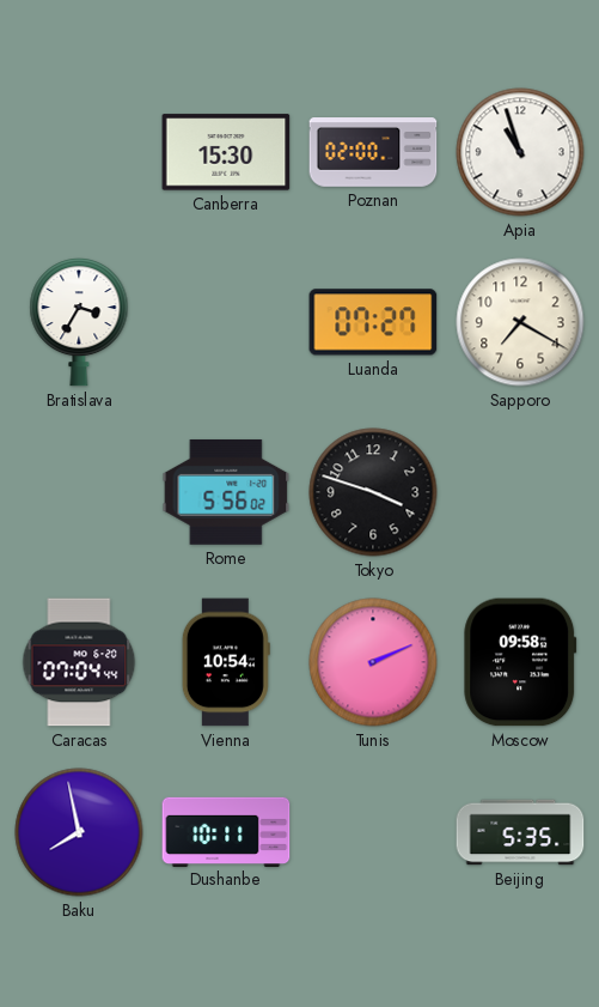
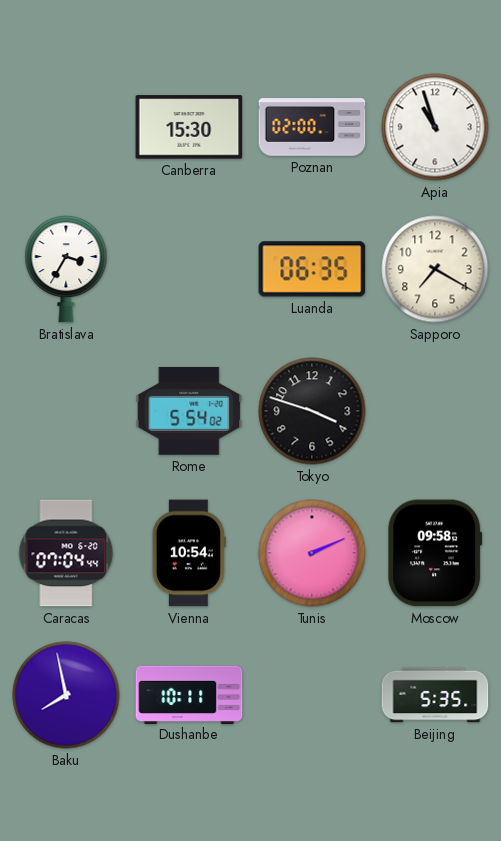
Luanda: 07:27 -> 06:35
Rome: 5:56 -> 5:54
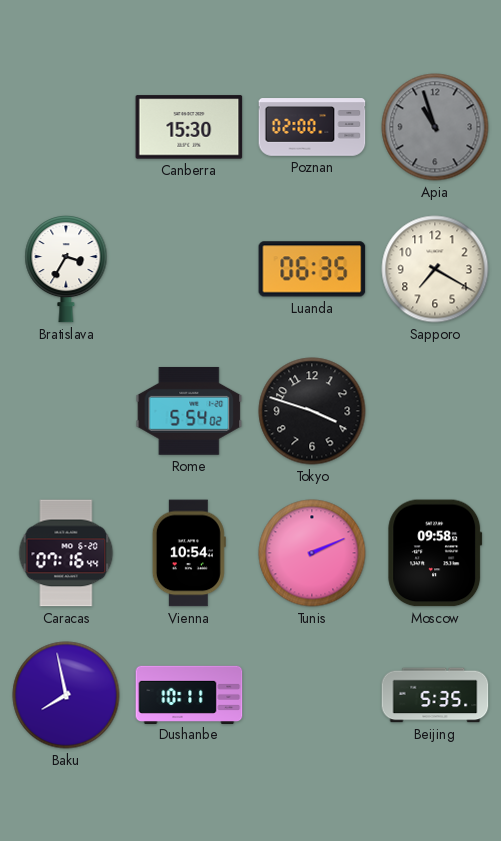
Apia dial: white -> grey
Caracas: 07:04 -> 07:16
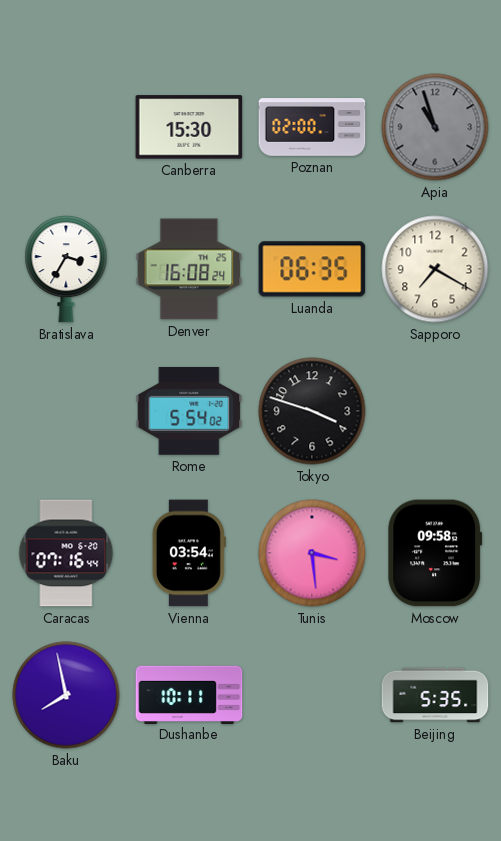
Denver: none -> 16:08
Vienna: 10:54 -> 03:54
Tunis: 2:11 -> 3:29
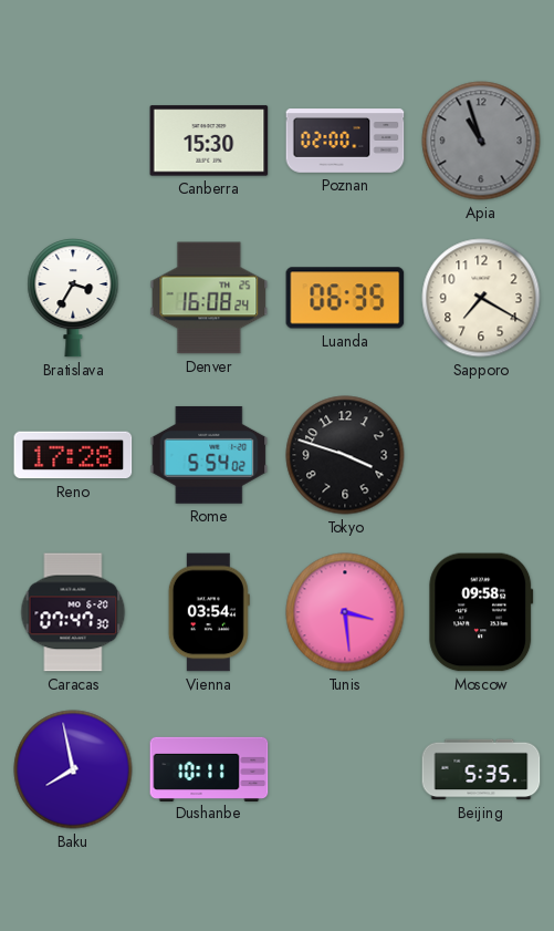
Reno: none -> 17:28
Caracas: 07:16 -> 07:47
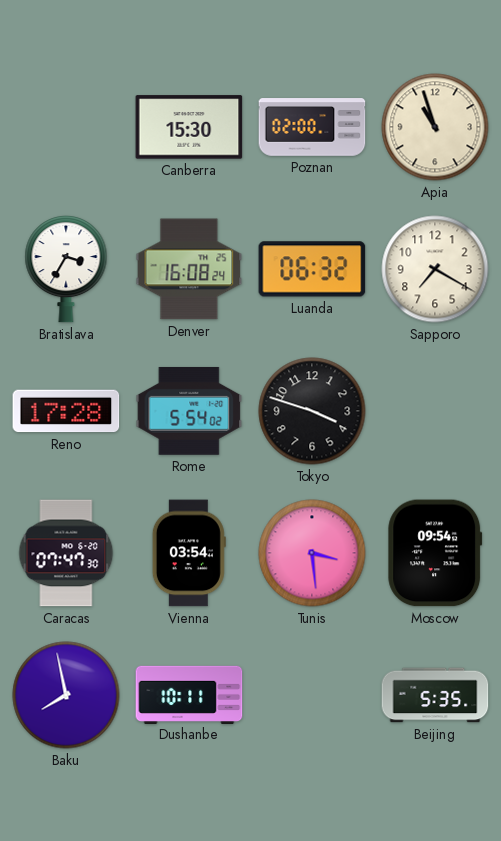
Apia dial: grey -> cream
Luanda: 06:35 -> 06:32
Moscow: 09:58 -> 09:54
